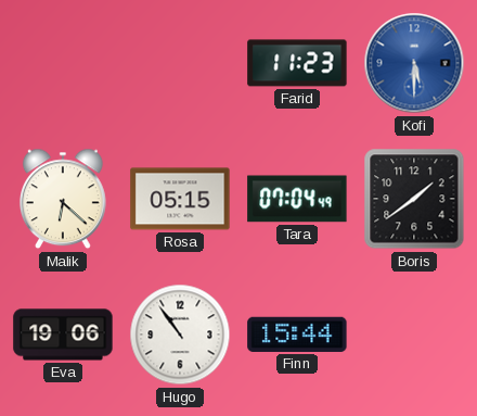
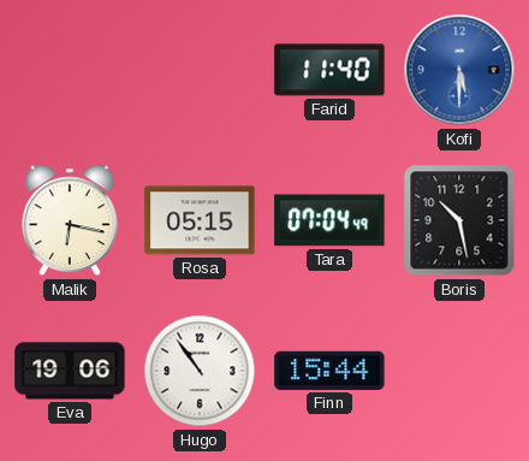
Farid: 11:23 -> 11:40
Malik: 6:22 -> 6:17
Boris: 1:39 -> 10:28
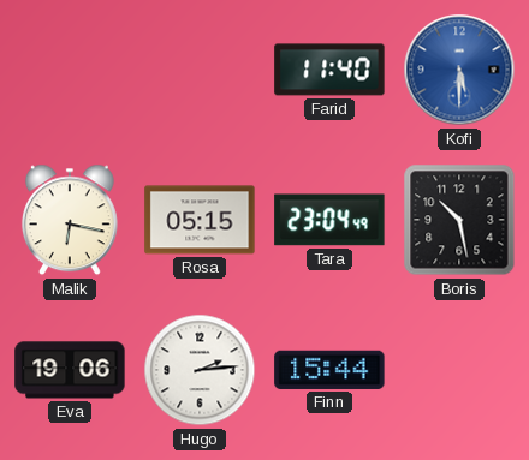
Tara: 07:04 -> 23:04
Hugo: 10:54 -> 2:14
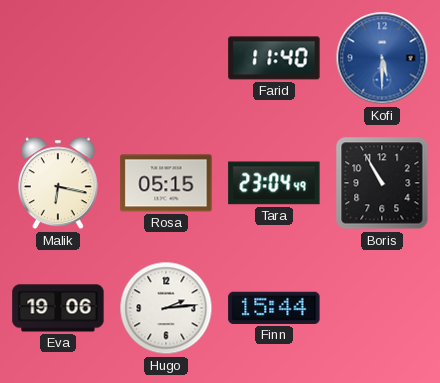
Boris: 10:28 -> 10:55
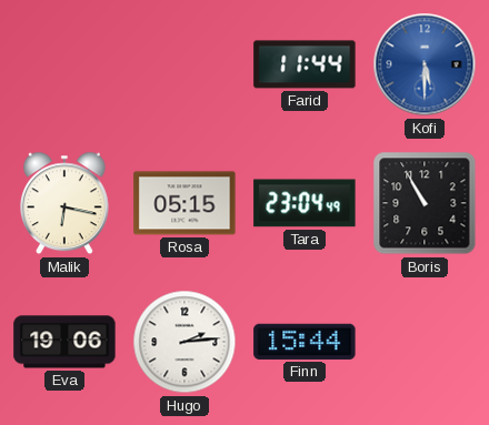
Farid: 11:40 -> 11:44
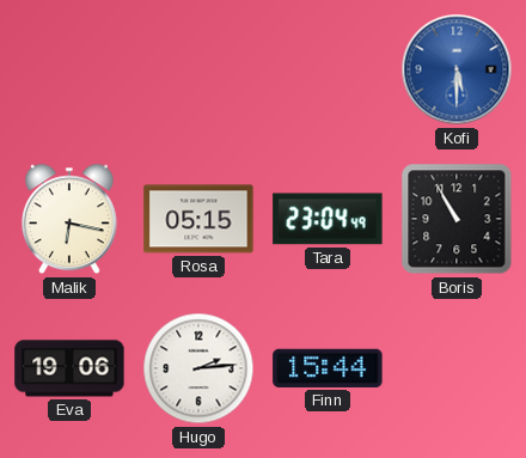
Farid: 11:44 -> none
